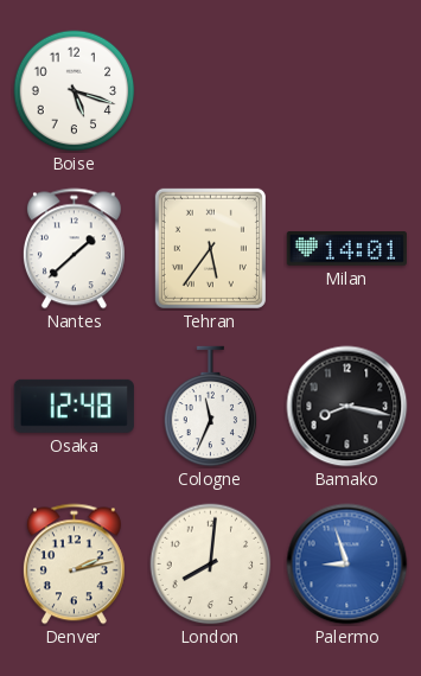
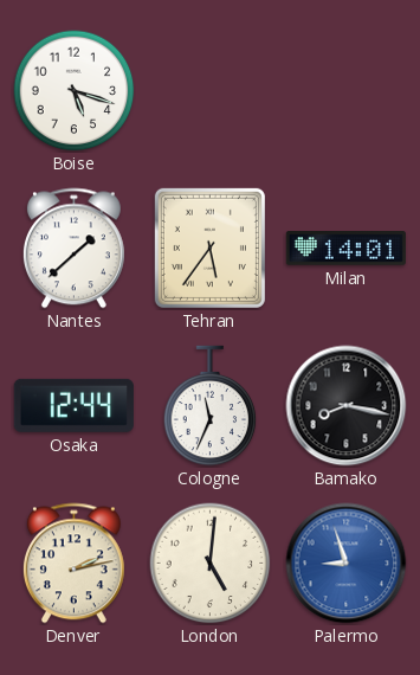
Osaka: 12:48 -> 12:44
London: 8:01 -> 5:01
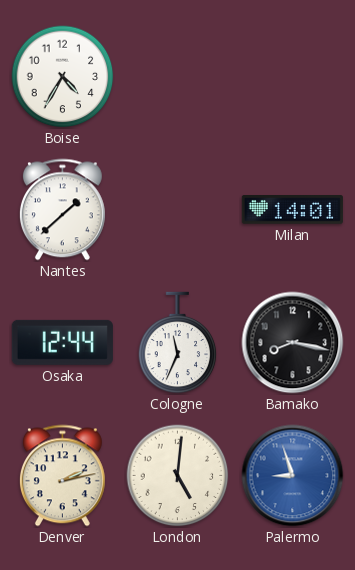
Boise: 5:18 -> 4:35
Tehran: 5:36 -> none
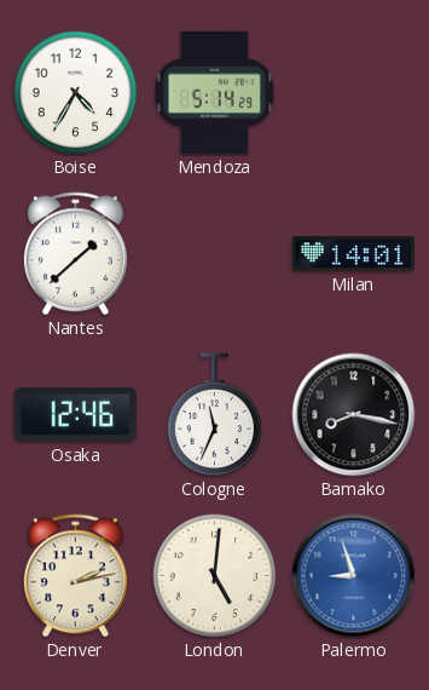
Mendoza: none -> 5:14
Osaka: 12:44 -> 12:46
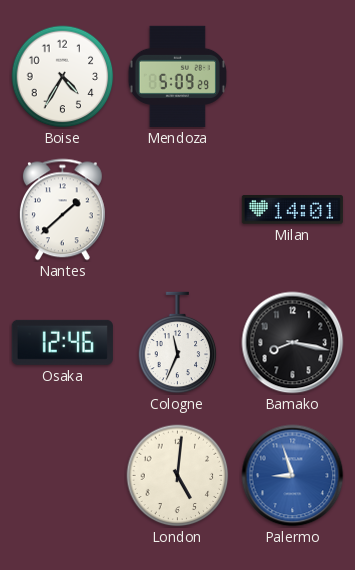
Mendoza: 5:14 -> 5:09
Denver: 2:13 -> none
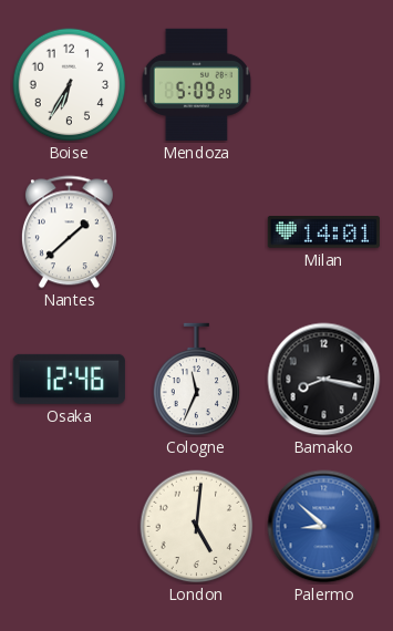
Boise: 4:35 -> 6:35
Palermo: 8:57 -> 8:52
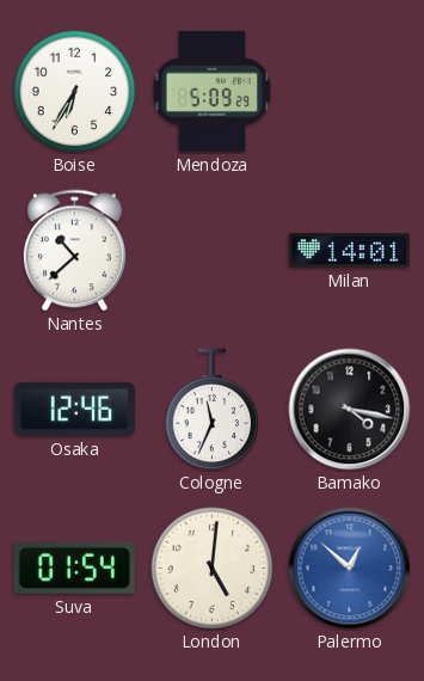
Nantes: 1:38 -> 10:38
Bamako: 8:17 -> 4:17
Suva: none -> 01:54
Palermo: 8:52 -> 12:52
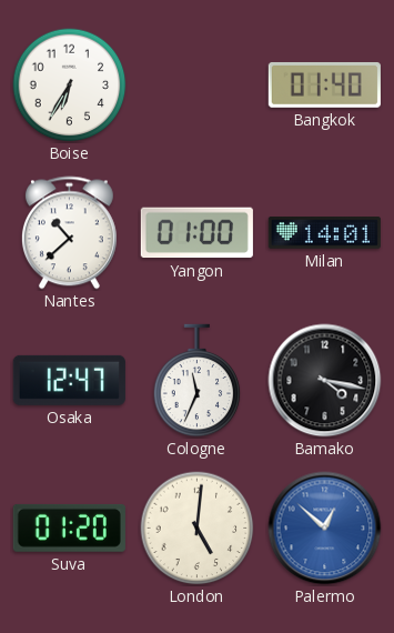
Mendoza: 5:09 -> none
Bangkok: none -> 01:40
Yangon: none -> 01:00
Osaka: 12:46 -> 12:47
Suva: 01:54 -> 01:20
